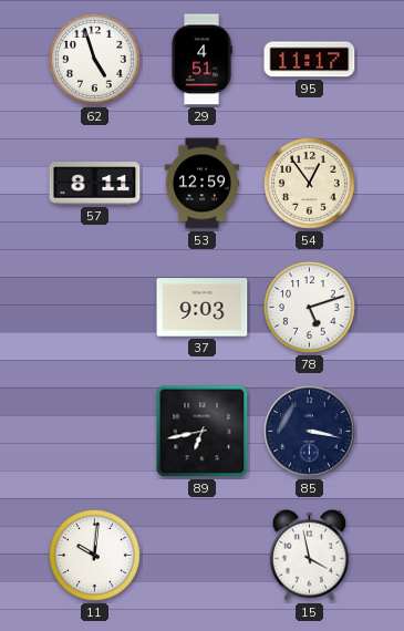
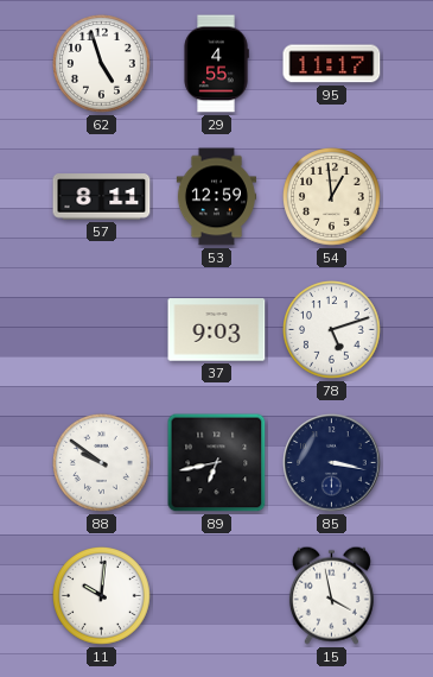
29: 4:51 -> 4:55
54: 12:54 -> 12:59
88: none -> 9:51
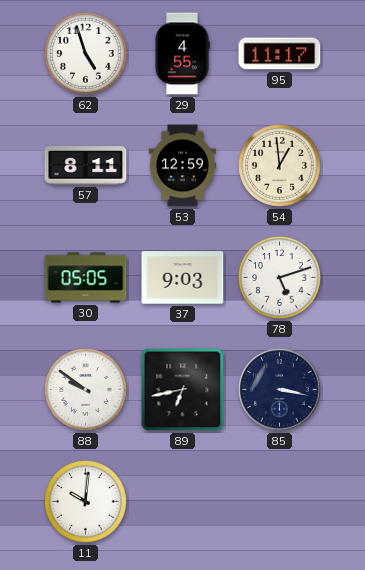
30: none -> 05:05
15: 3:58 -> none
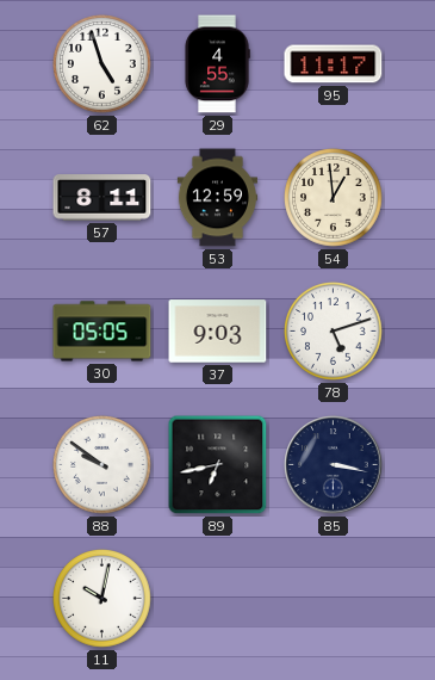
11: 10:01 -> 10:02
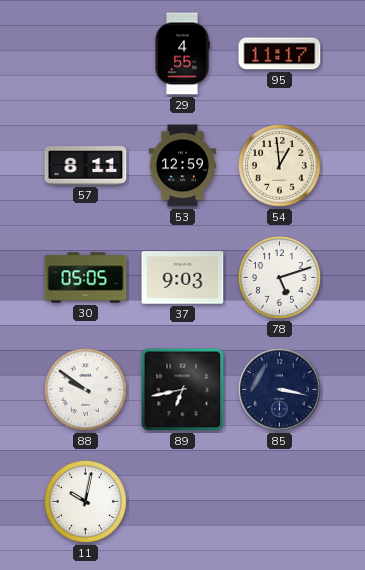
62: 4:57 -> none
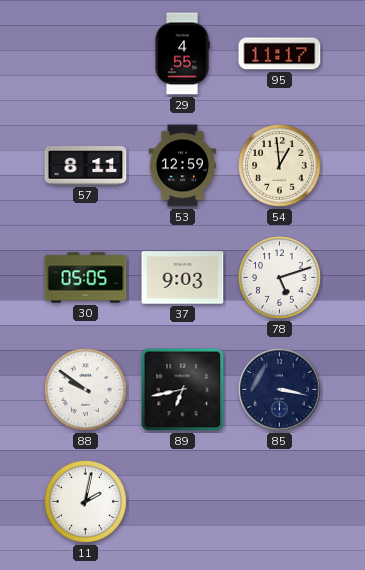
11: 10:02 -> 2:02
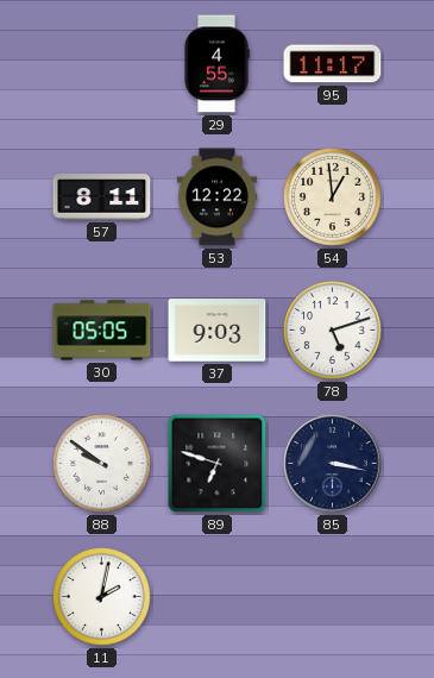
53: 12:59 -> 12:22
89: 6:43 -> 6:48
